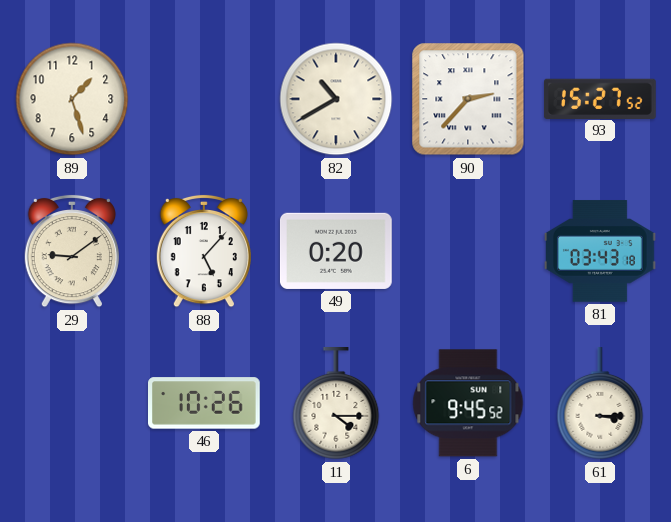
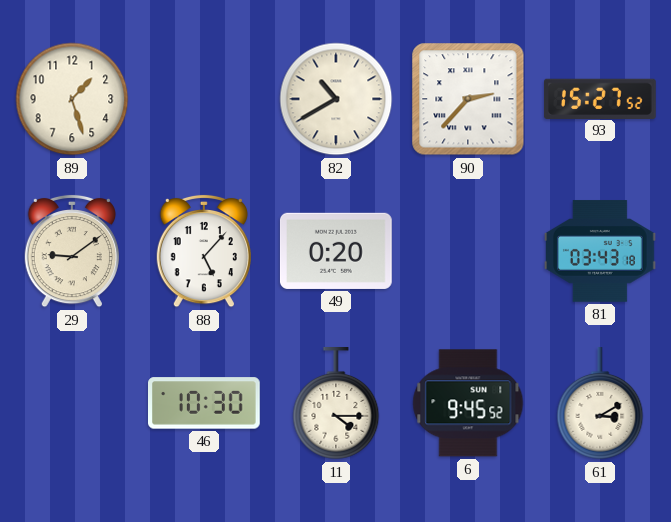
46: 10:26 -> 10:30
61: 3:15 -> 3:10
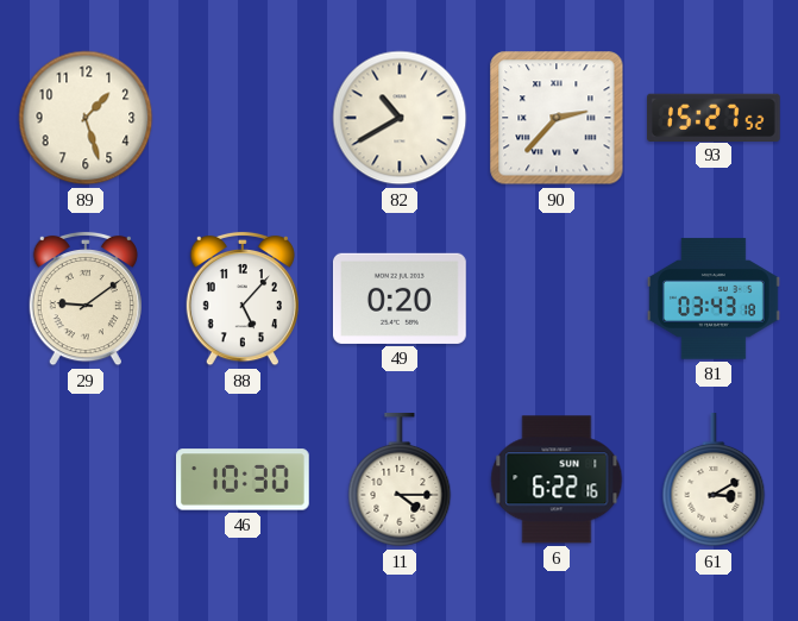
6: 9:45 -> 6:22
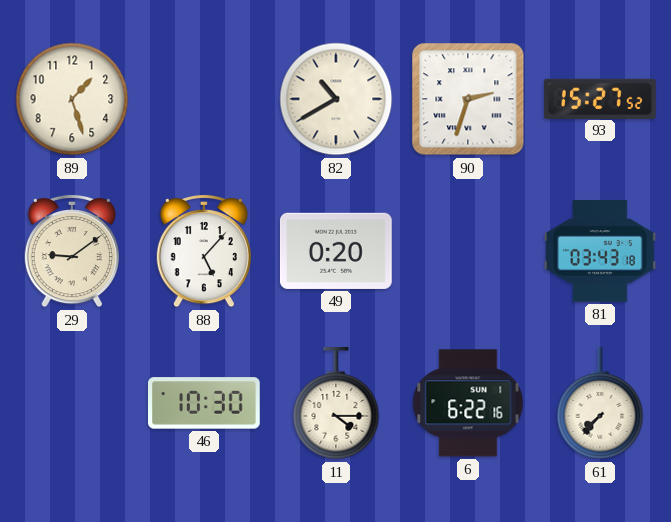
90: 2:37 -> 2:33
61: 3:10 -> 7:37
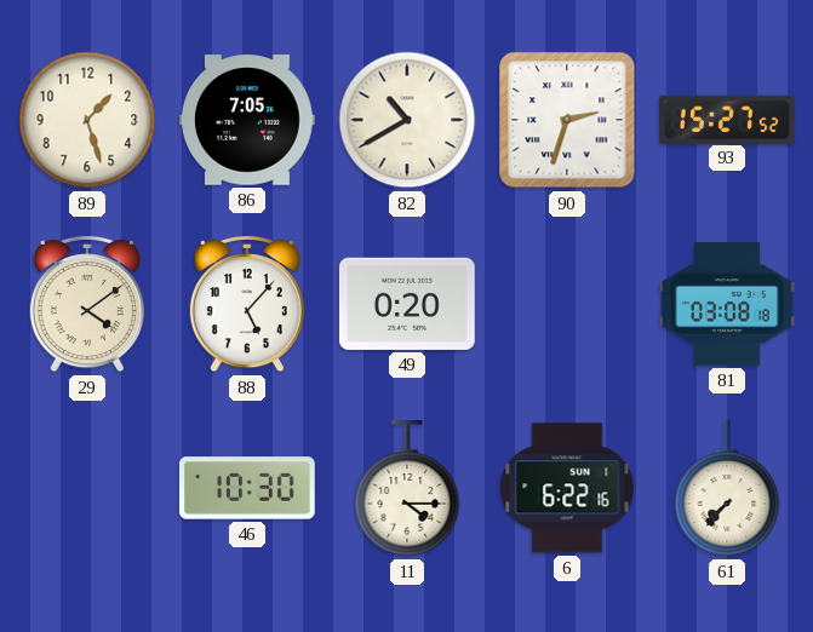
86: none -> 7:05
29: 9:09 -> 4:09
81: 03:43 -> 03:08
